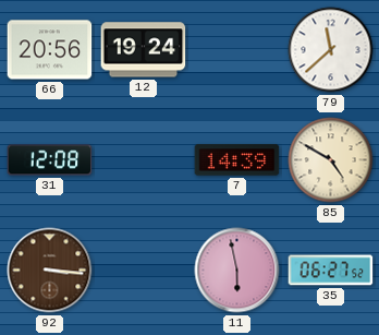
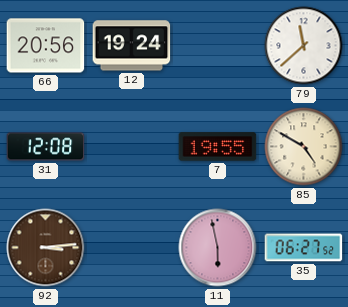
7: 14:39 -> 19:55
92: 3:16 -> 3:14
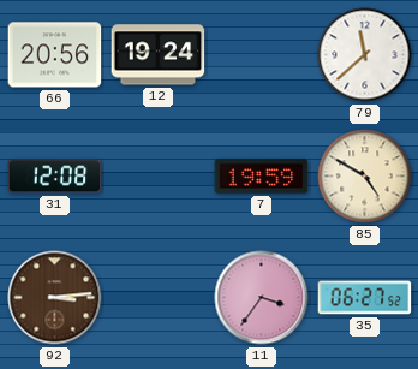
7: 19:55 -> 19:59
11: 5:58 -> 3:36
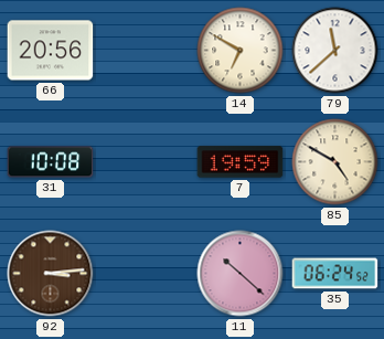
12: 19:24 -> none
14: none -> 6:50
31: 12:08 -> 10:08
11: 3:36 -> 10:22
35: 06:27 -> 06:24
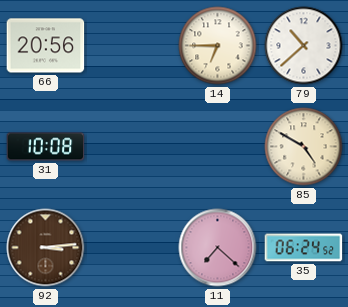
14: 6:50 -> 6:45
79: 11:38 -> 10:38
7: 19:59 -> none
11: 10:22 -> 7:22
